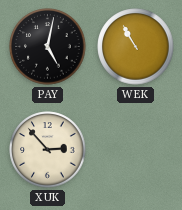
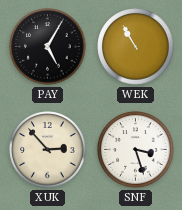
PAY: 5:02 -> 5:05
SNF: none -> 3:27
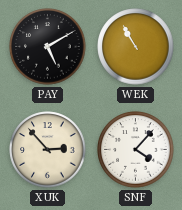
PAY: 5:05 -> 5:10
SNF: 3:27 -> 4:07
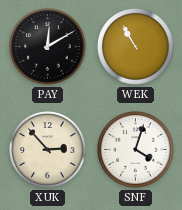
PAY: 5:10 -> 12:10
SNF: 4:07 -> 4:03
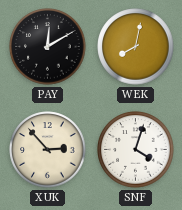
WEK: 10:55 -> 8:02
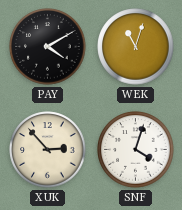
PAY: 12:10 -> 4:10
WEK: 8:02 -> 11:03
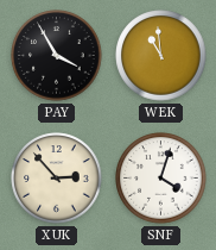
PAY: 4:10 -> 3:55
WEK: 11:03 -> 10:59
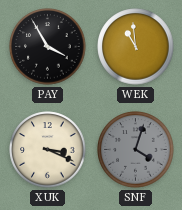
XUK: 2:53 -> 3:19
SNF dial: white -> grey
